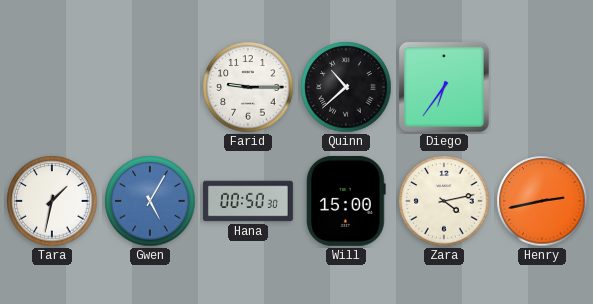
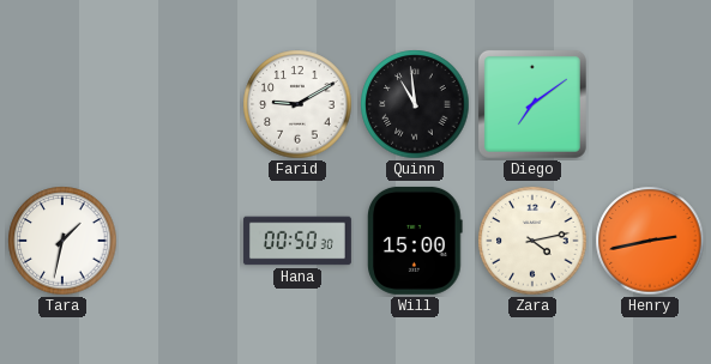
Farid: 9:15 -> 9:10
Quinn: 10:38 -> 10:59
Diego: 6:36 -> 7:09
Gwen: 5:05 -> none
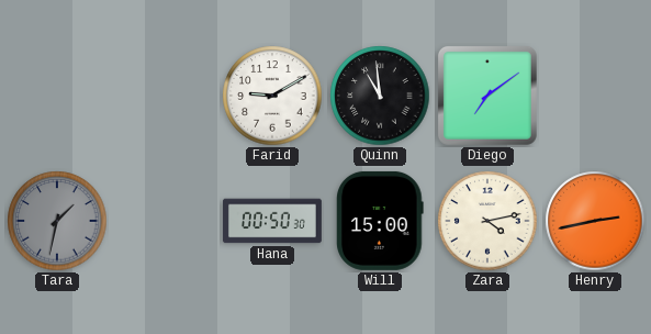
Tara dial: white -> grey
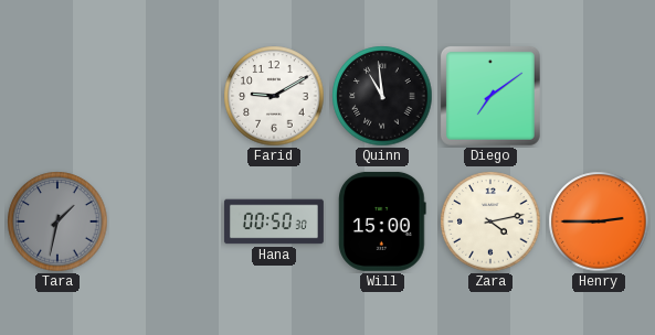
Henry: 2:43 -> 2:45
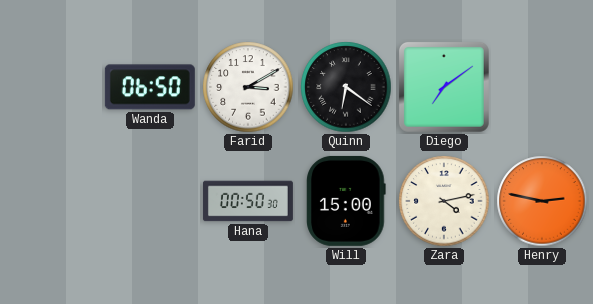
Wanda: none -> 06:50
Farid: 9:10 -> 3:10
Quinn: 10:59 -> 6:21
Tara: 1:32 -> none
Henry: 2:45 -> 2:47
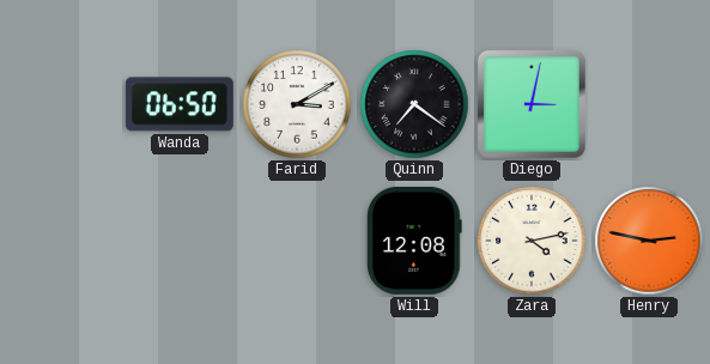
Quinn: 6:21 -> 7:21
Diego: 7:09 -> 3:02
Hana: 00:50 -> none
Will: 15:00 -> 12:08
